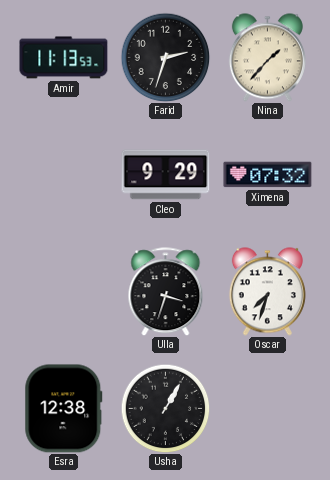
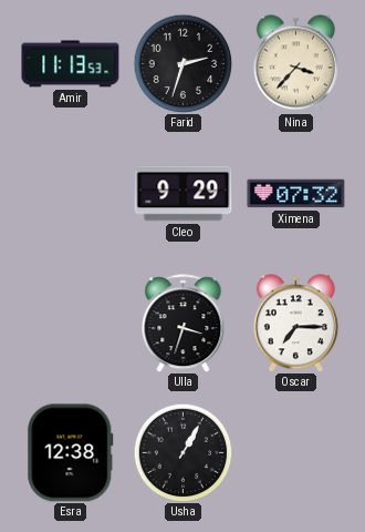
Nina: 1:37 -> 3:37
Oscar: 7:33 -> 7:15
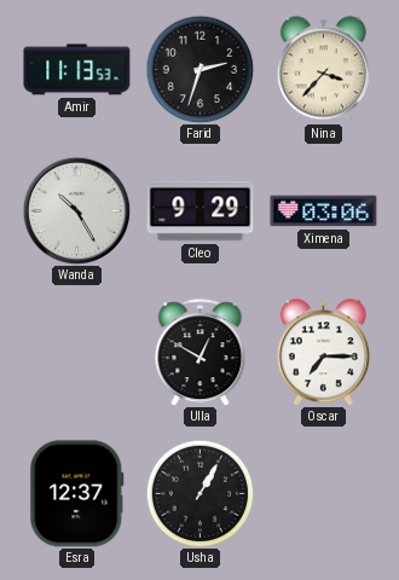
Wanda: none -> 10:25
Ximena: 07:32 -> 03:06
Ulla: 3:33 -> 12:50
Esra: 12:38 -> 12:37
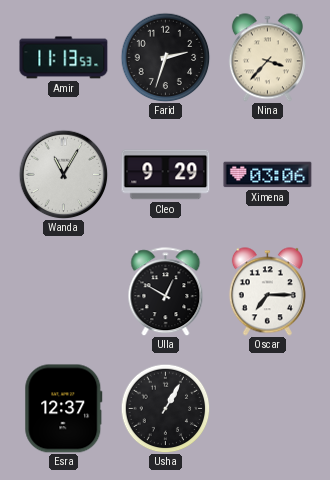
Wanda: 10:25 -> 11:05
